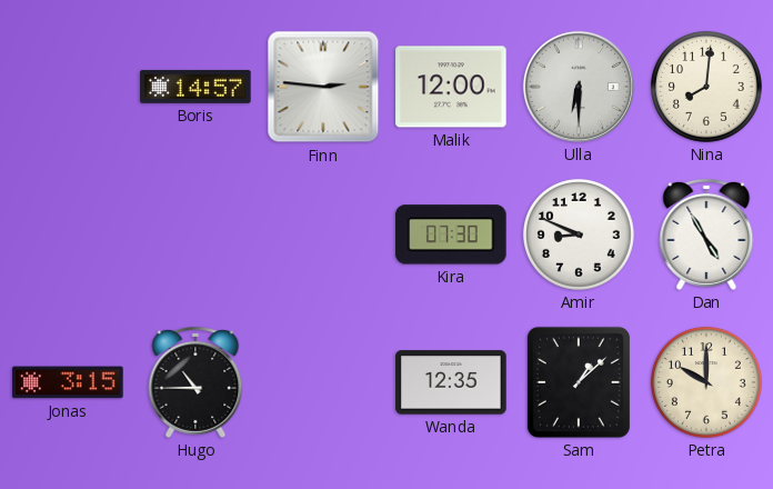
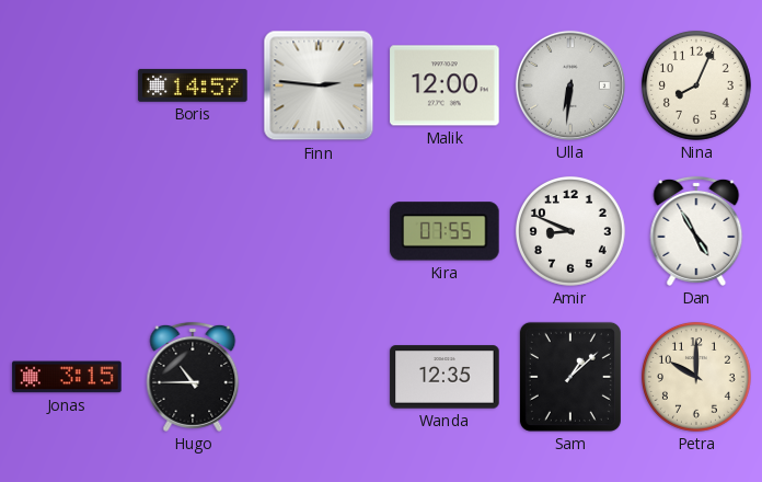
Ulla: 6:30 -> 6:31
Nina: 8:01 -> 8:04
Kira: 07:30 -> 07:55
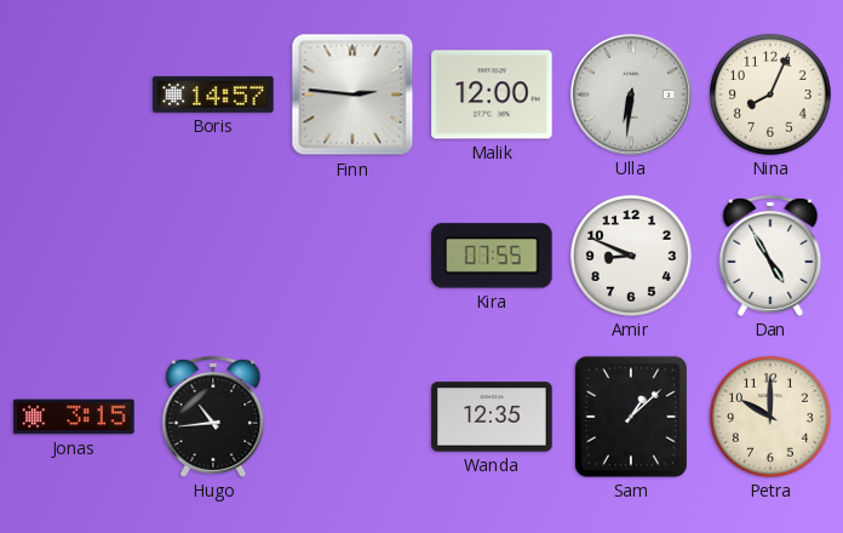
Hugo: 10:45 -> 10:44
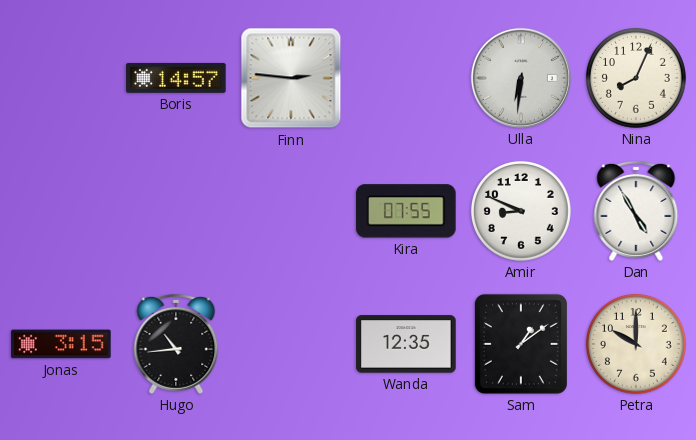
Malik: 12:00 -> none
Sam: 1:08 -> 1:09
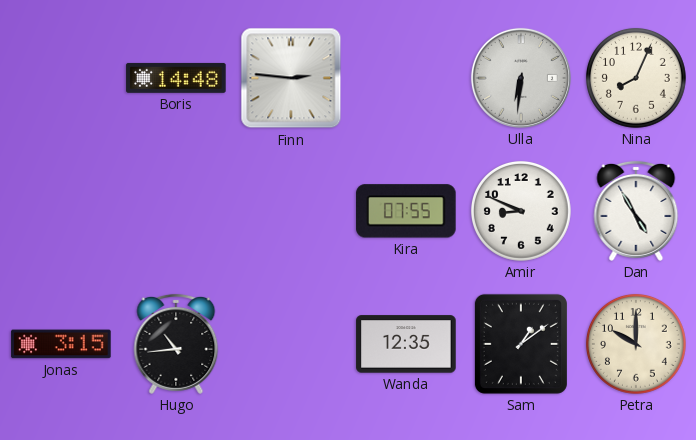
Boris: 14:57 -> 14:48
